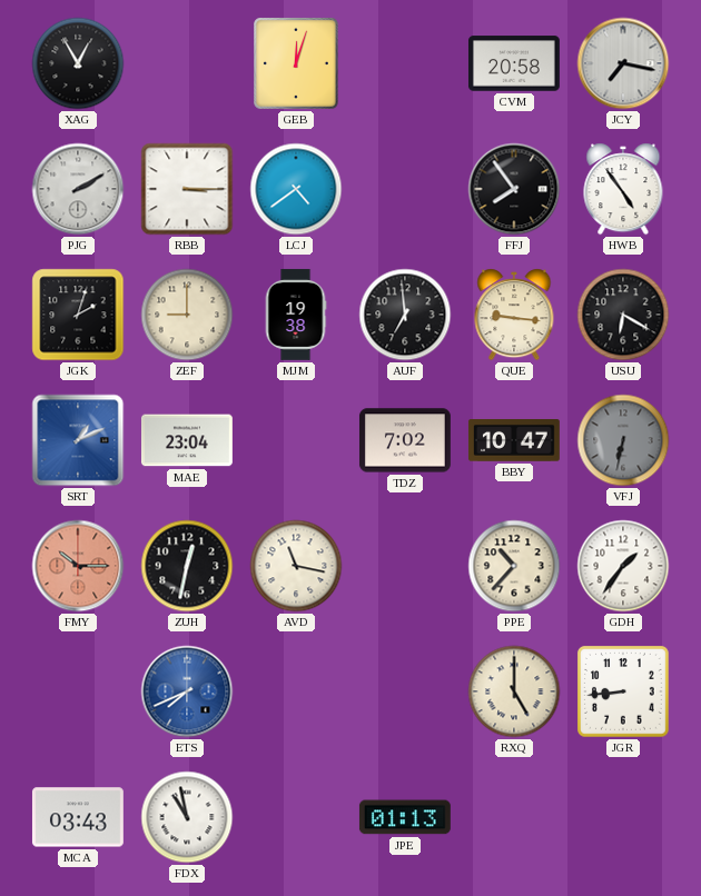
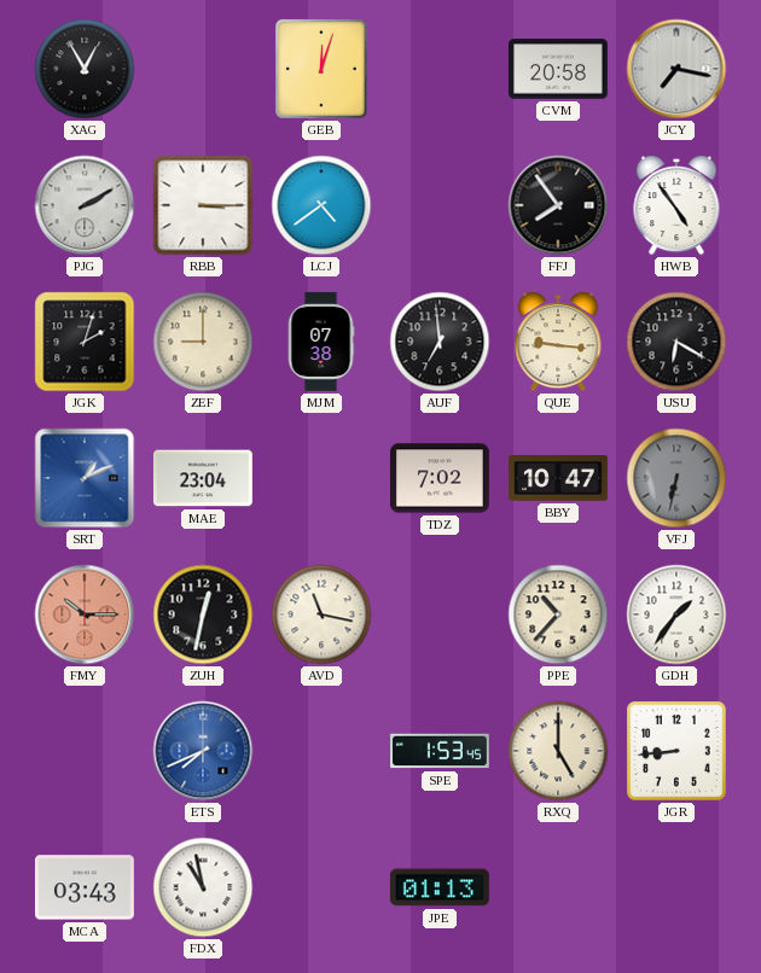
MJM: 19:38 -> 07:38
SPE: none -> 1:53
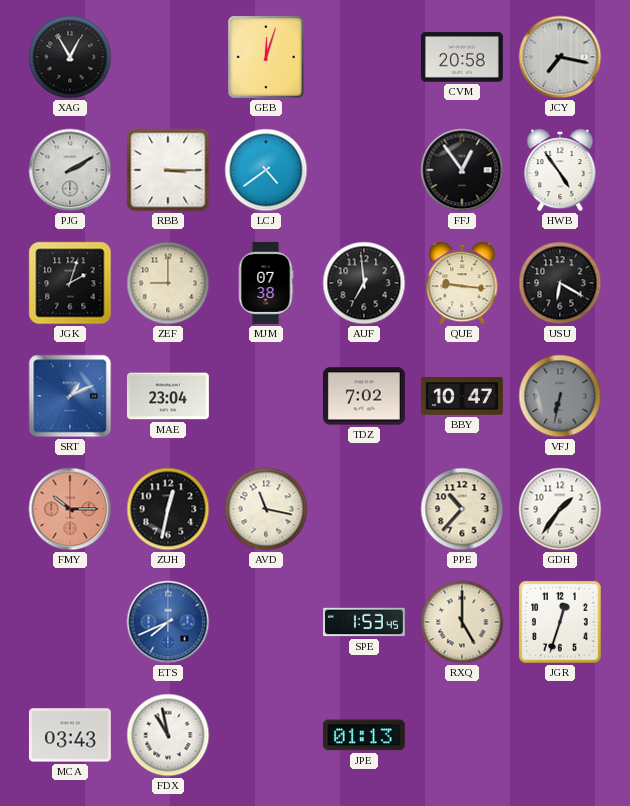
FFJ: 7:54 -> 12:54
JGR: 8:44 -> 12:33
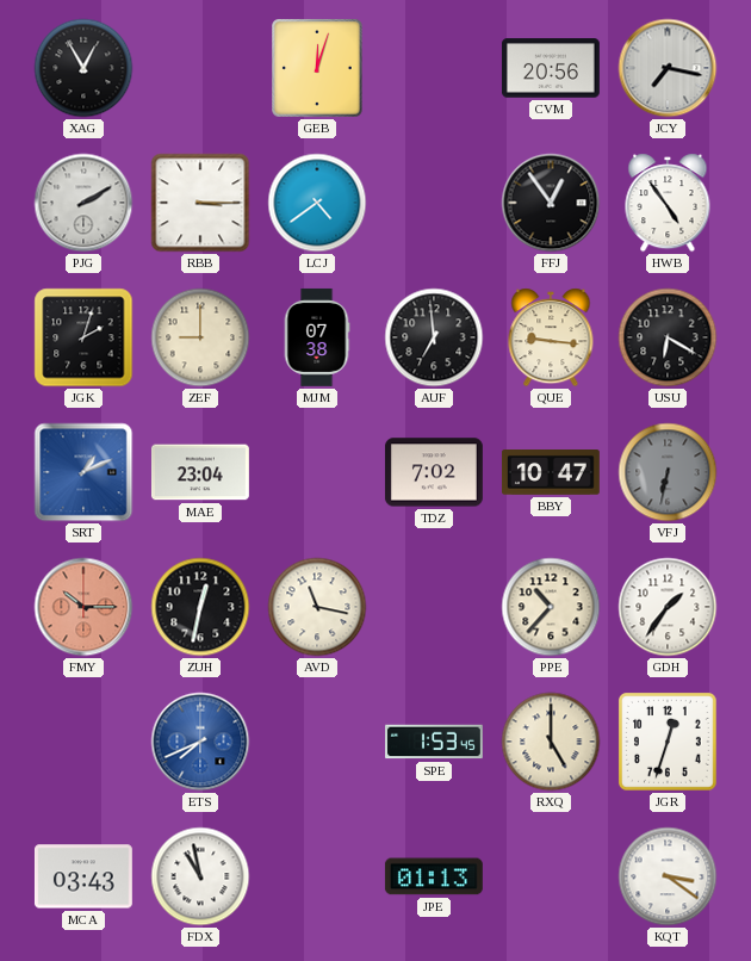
CVM: 20:58 -> 20:56
KQT: none -> 3:21
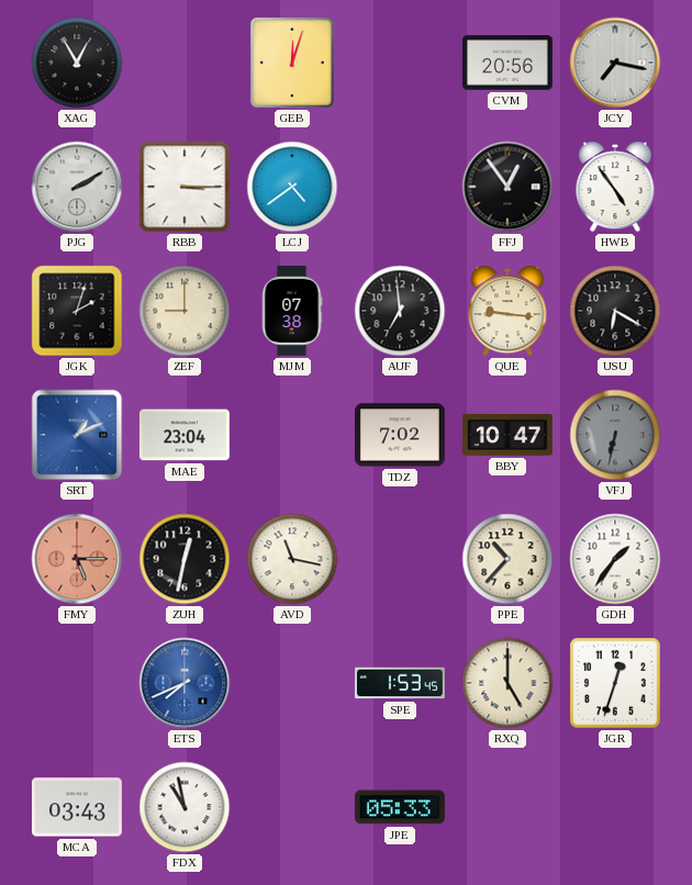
FMY: 10:15 -> 5:15
JPE: 01:13 -> 05:33
KQT: 3:21 -> none
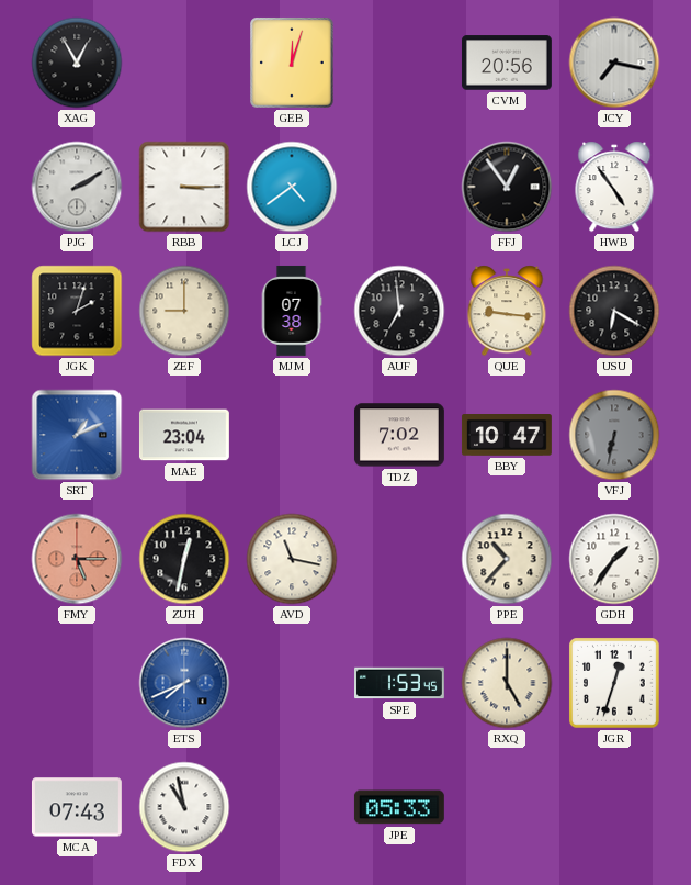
MCA: 03:43 -> 07:43
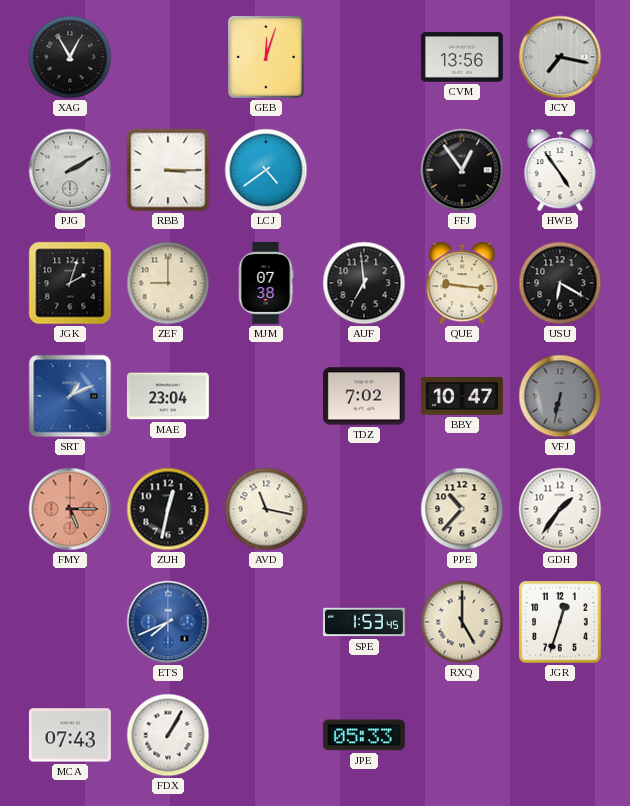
CVM: 20:56 -> 13:56
FDX: 10:58 -> 1:05
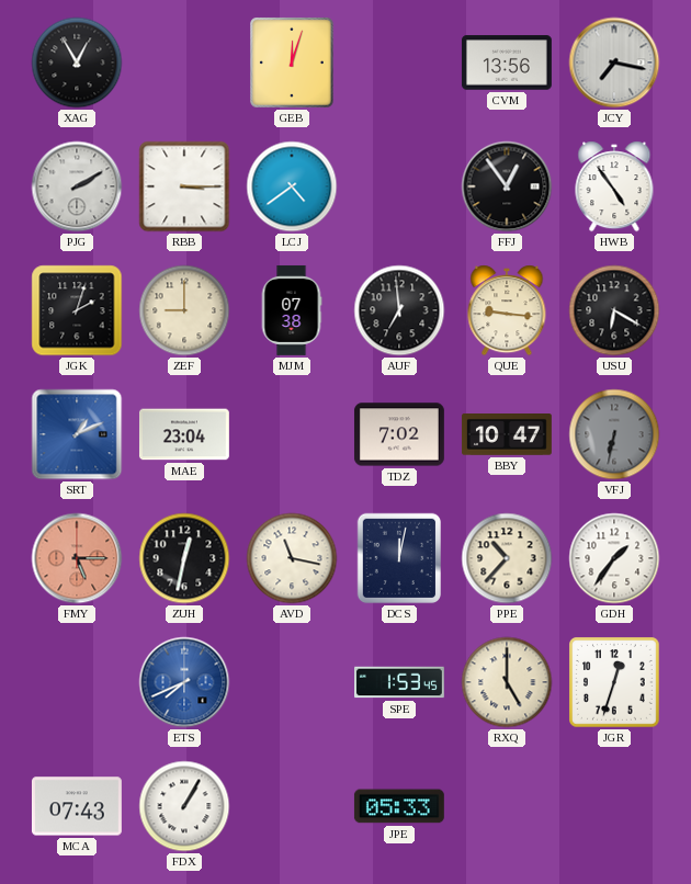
DCS: none -> 12:02
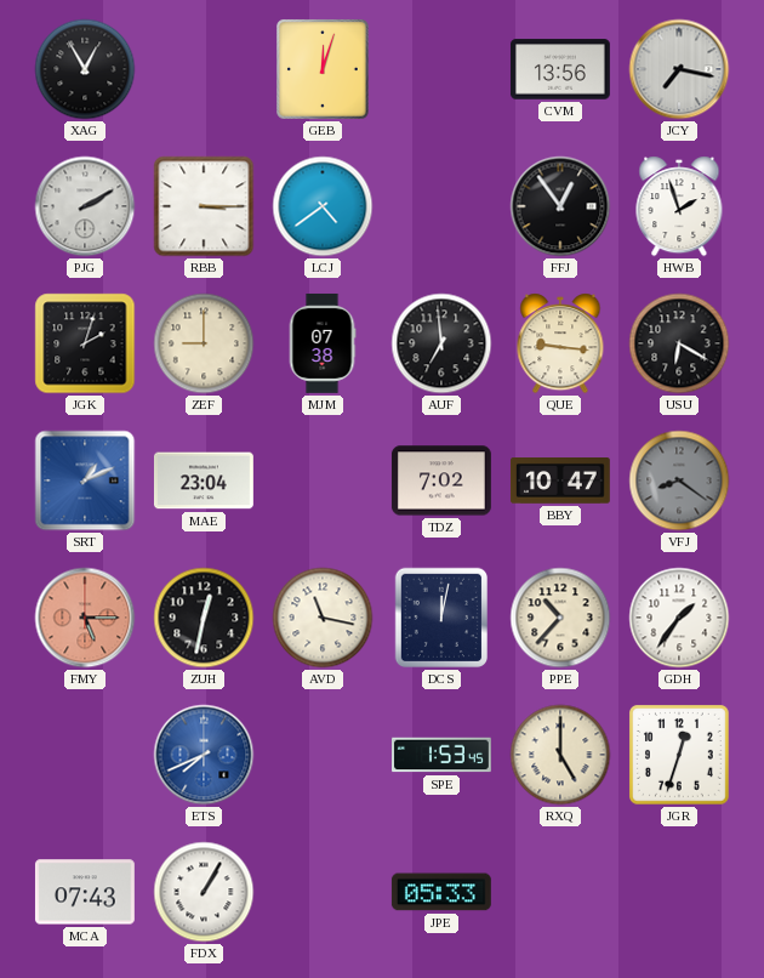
HWB: 4:54 -> 1:57
VFJ: 6:32 -> 8:21
